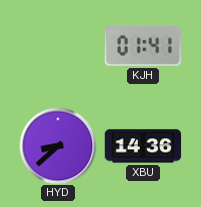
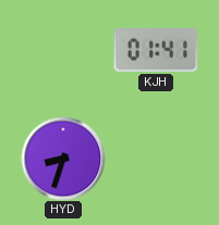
HYD: 8:38 -> 8:33
XBU: 14:36 -> none
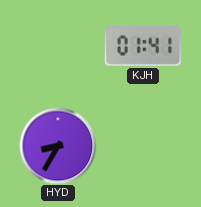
HYD: 8:33 -> 8:35
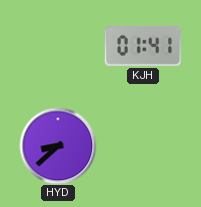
HYD: 8:35 -> 8:38
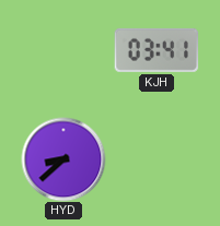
KJH: 01:41 -> 03:41
